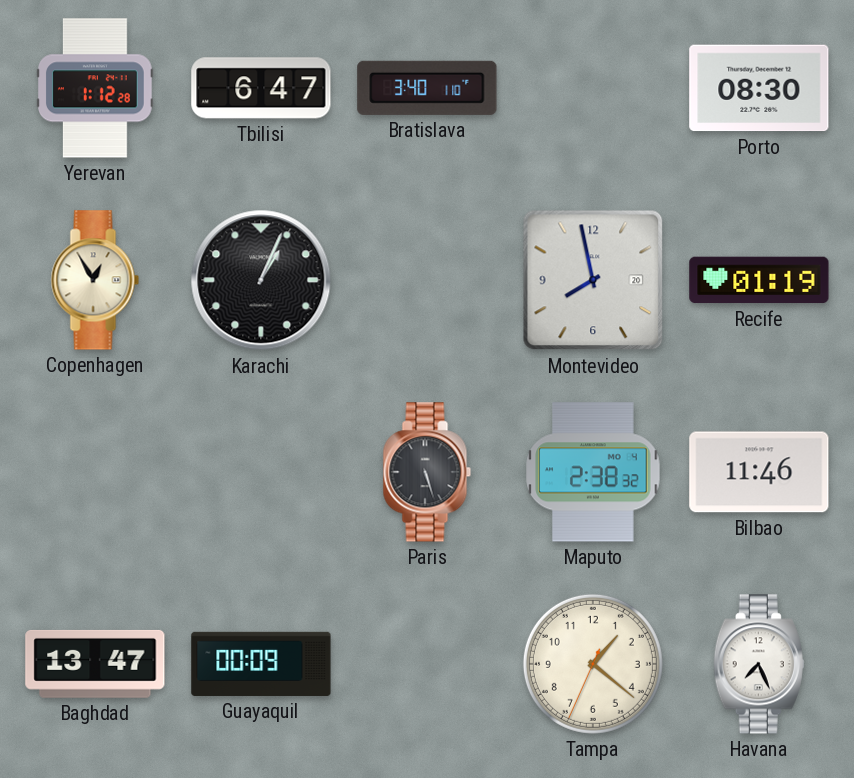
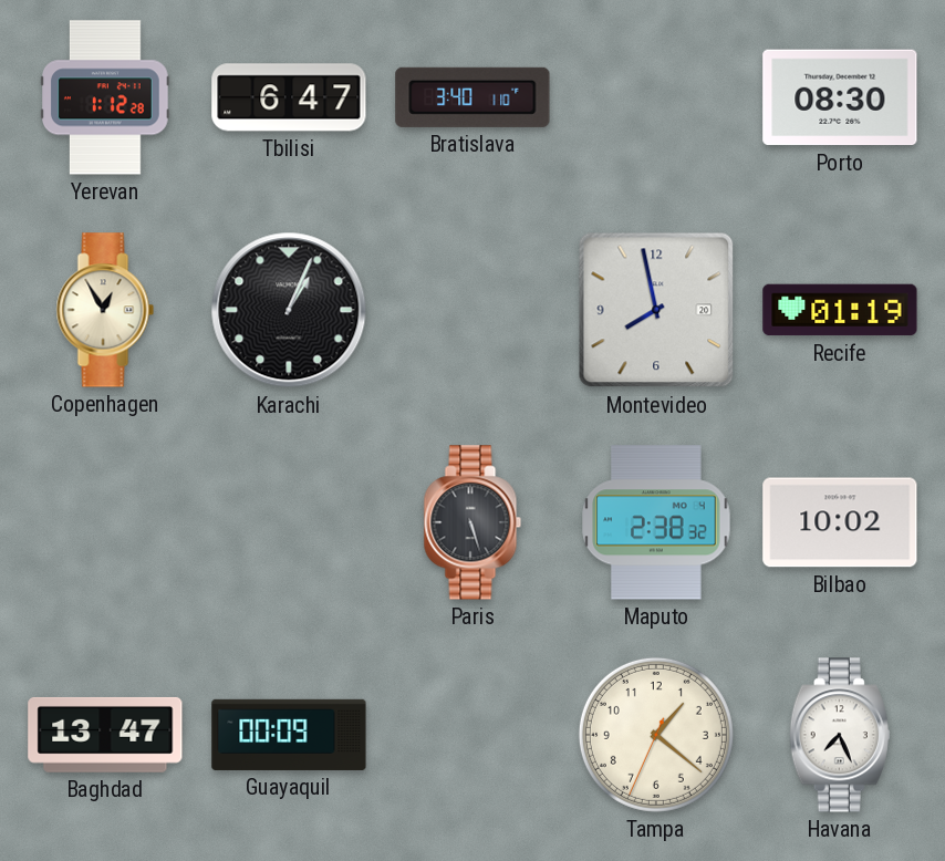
Bilbao: 11:46 -> 10:02
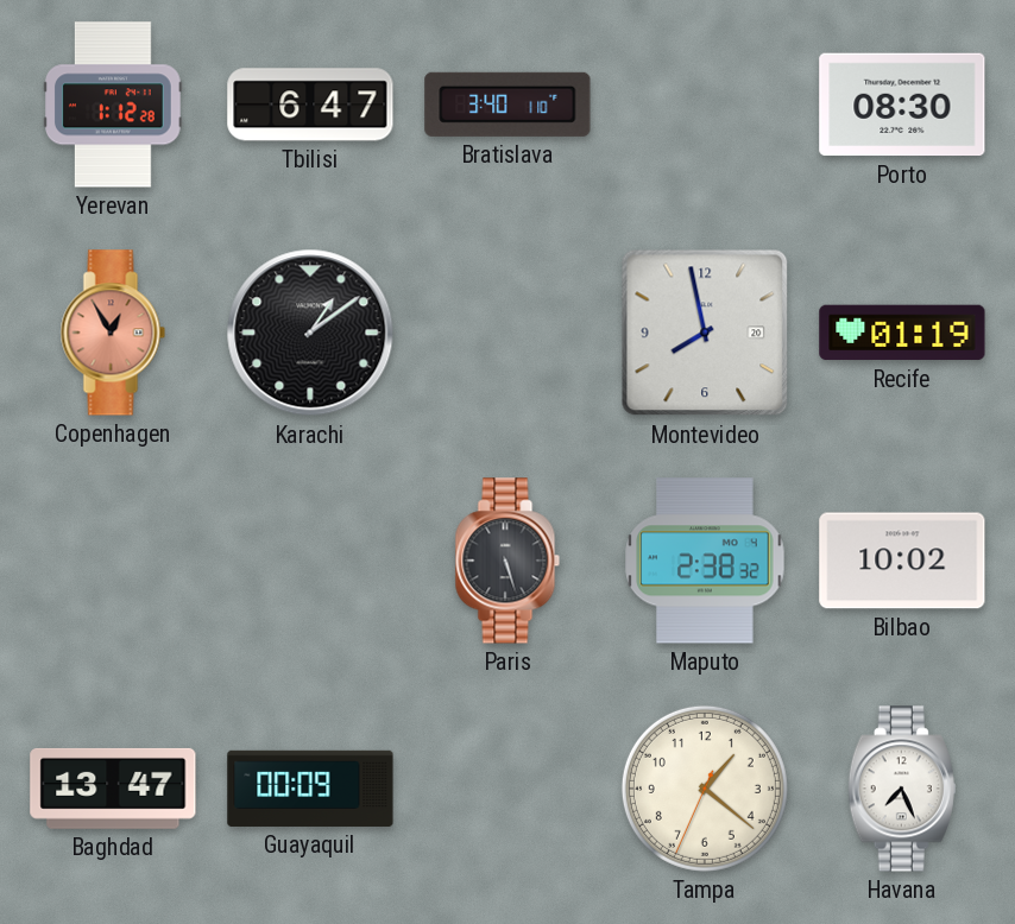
Copenhagen dial: cream -> salmon
Karachi: 1:04 -> 1:09
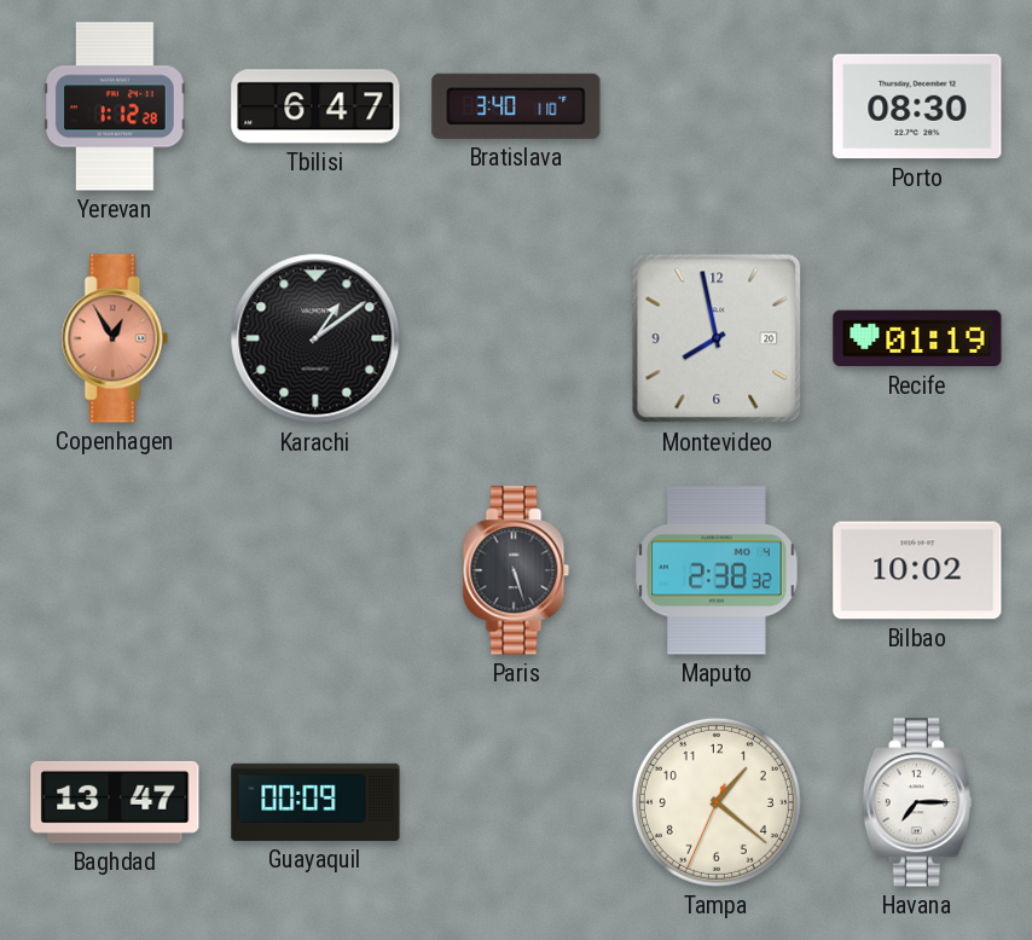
Havana: 7:26 -> 7:15
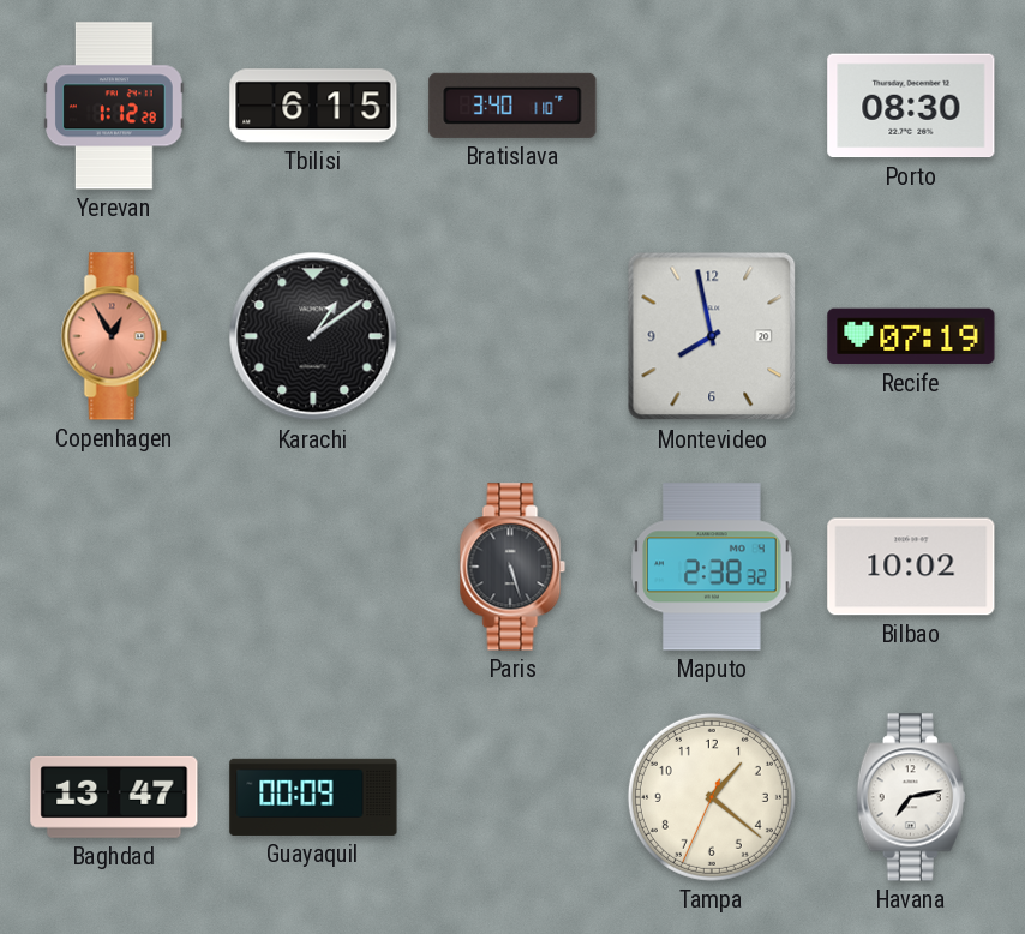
Tbilisi: 6:47 -> 6:15
Recife: 01:19 -> 07:19
Havana: 7:15 -> 7:13
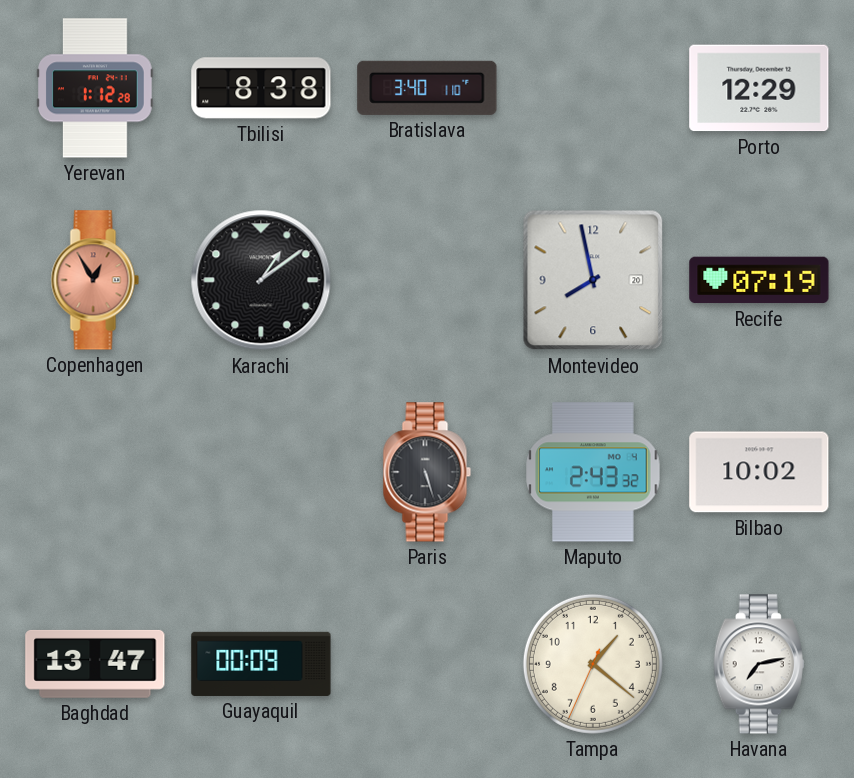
Tbilisi: 6:15 -> 8:38
Porto: 08:30 -> 12:29
Maputo: 2:38 -> 2:43
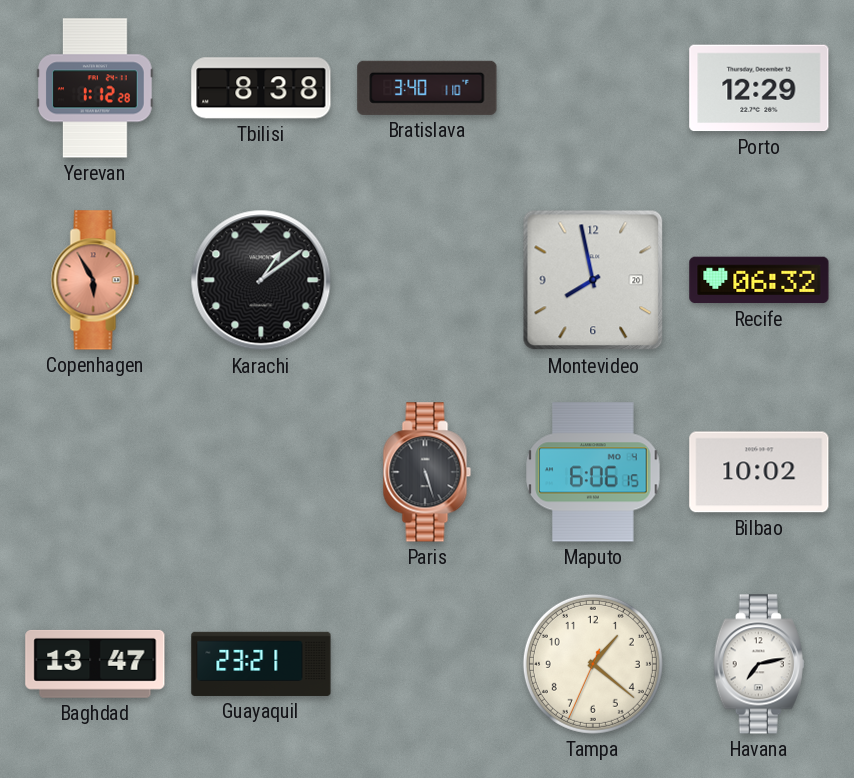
Copenhagen: 12:55 -> 5:55
Recife: 07:19 -> 06:32
Maputo: 2:43 -> 6:06
Guayaquil: 00:09 -> 23:21
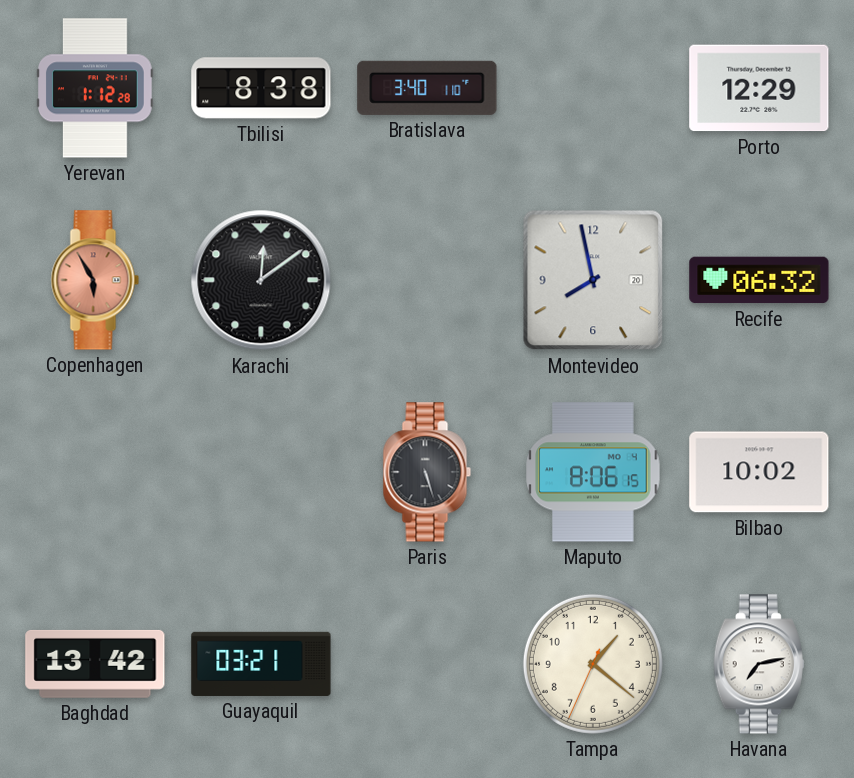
Karachi: 1:09 -> 12:09
Maputo: 6:06 -> 8:06
Baghdad: 13:47 -> 13:42
Guayaquil: 23:21 -> 03:21
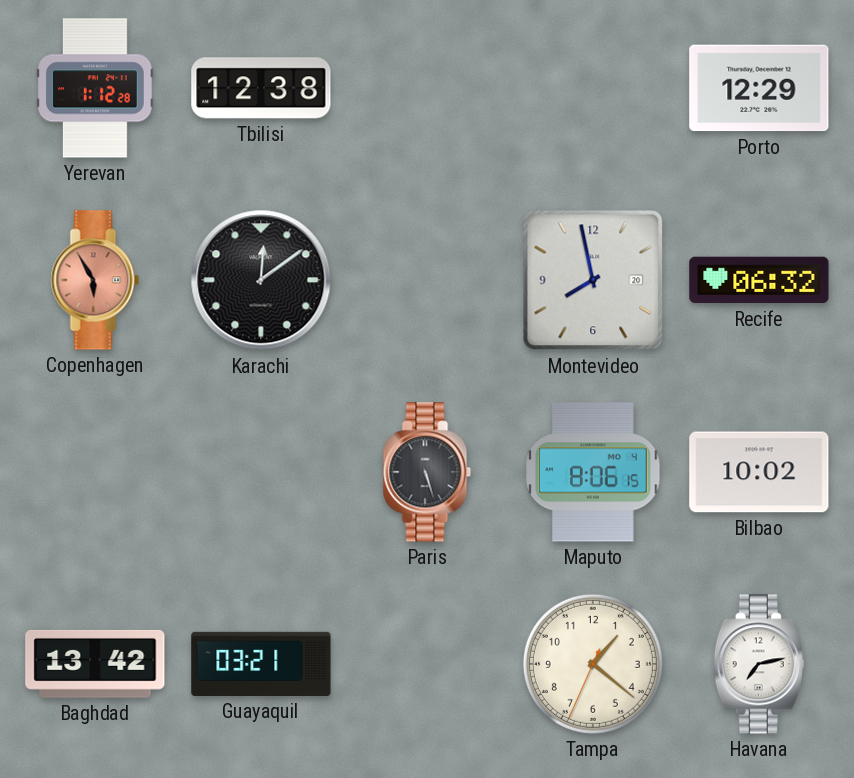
Tbilisi: 8:38 -> 12:38
Bratislava: 3:40 -> none
